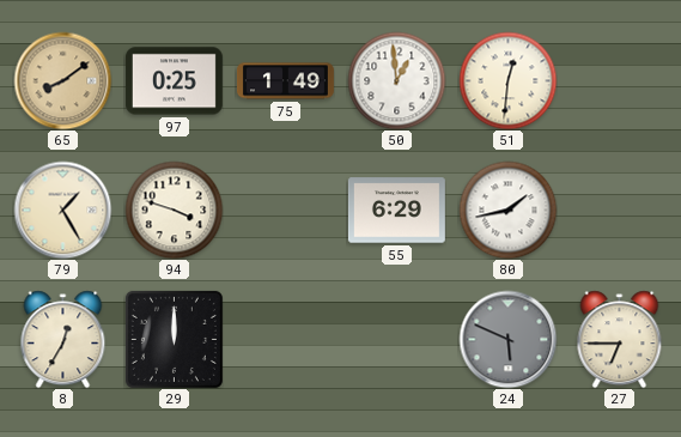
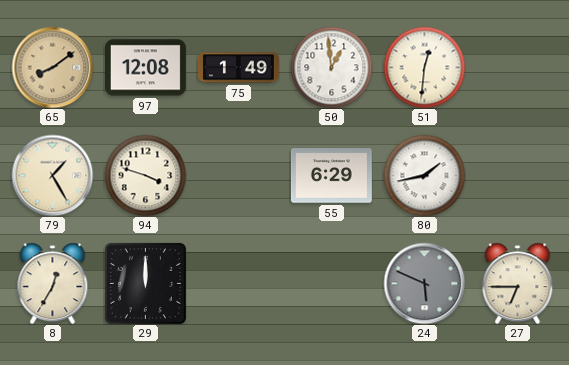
97: 0:25 -> 12:08
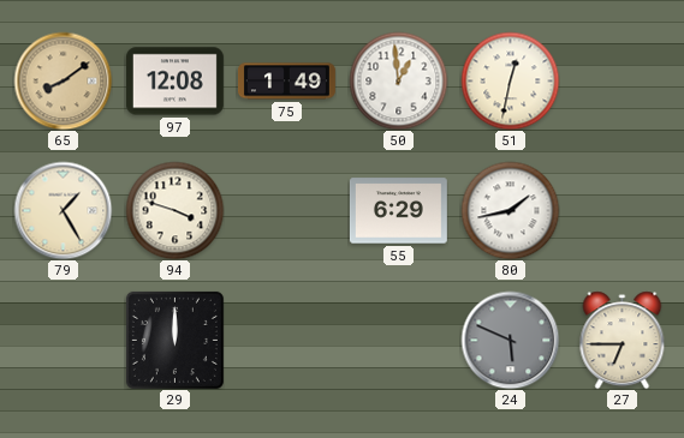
51: 12:31 -> 12:32
8: 12:35 -> none
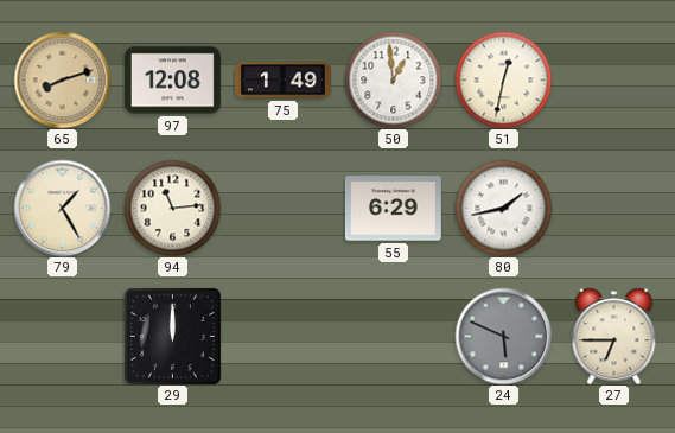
65: 8:09 -> 8:12
94: 3:48 -> 11:14
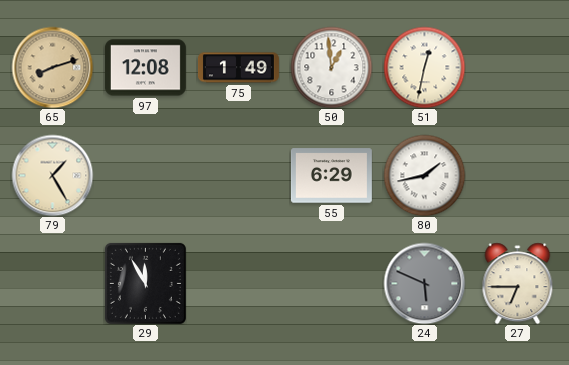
94: 11:14 -> none
29: 12:00 -> 11:55
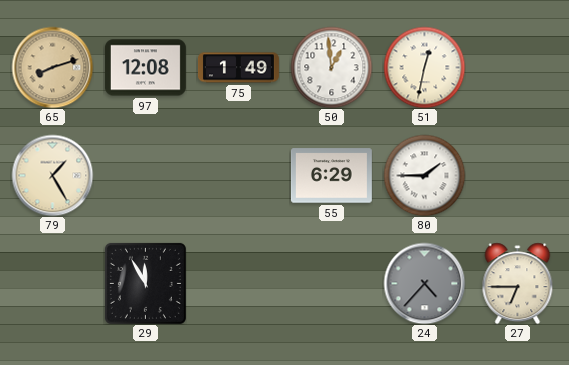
80: 1:43 -> 1:45
24: 5:49 -> 4:37
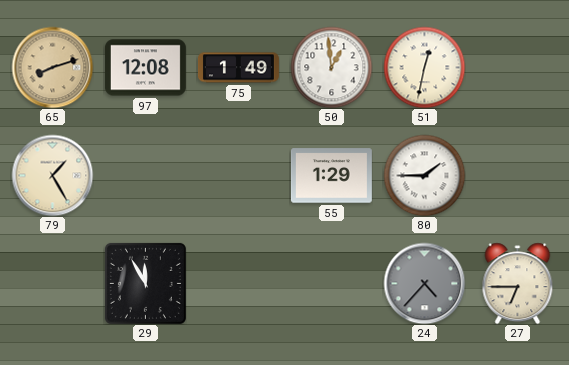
55: 6:29 -> 1:29
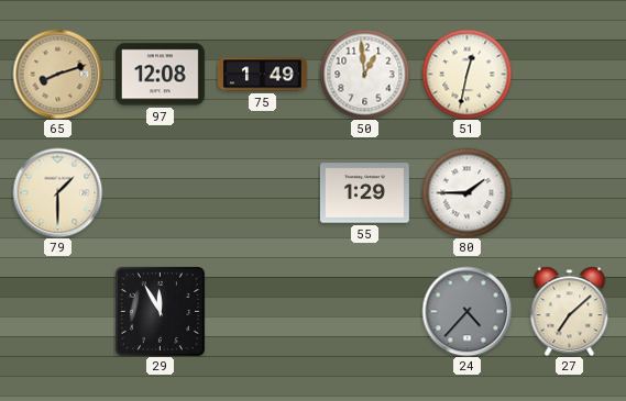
79: 1:25 -> 1:30
27: 6:45 -> 7:08
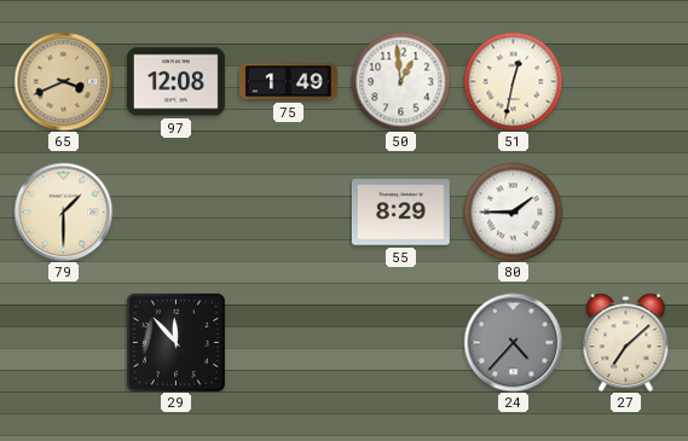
65: 8:12 -> 3:41
55: 1:29 -> 8:29
29: 11:55 -> 11:53
